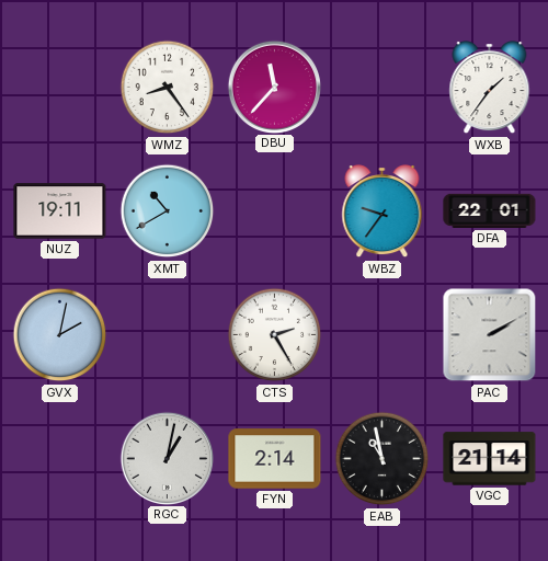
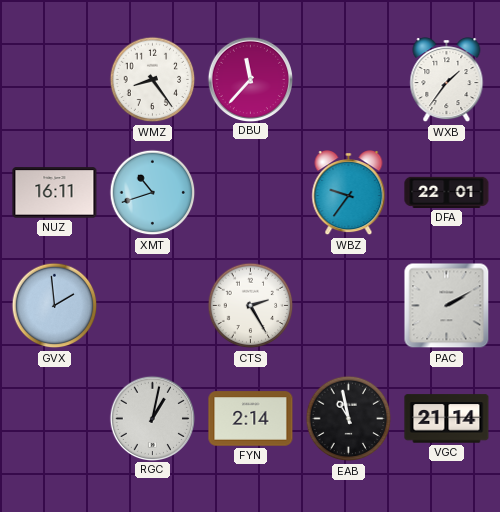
NUZ: 19:11 -> 16:11
XMT: 10:40 -> 10:42
GVX: 2:02 -> 1:59
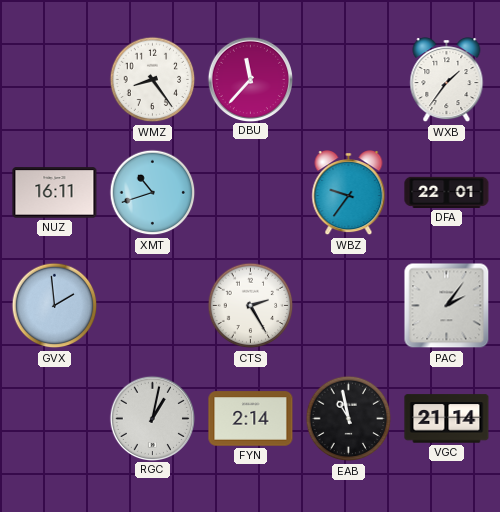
PAC: 2:10 -> 2:06
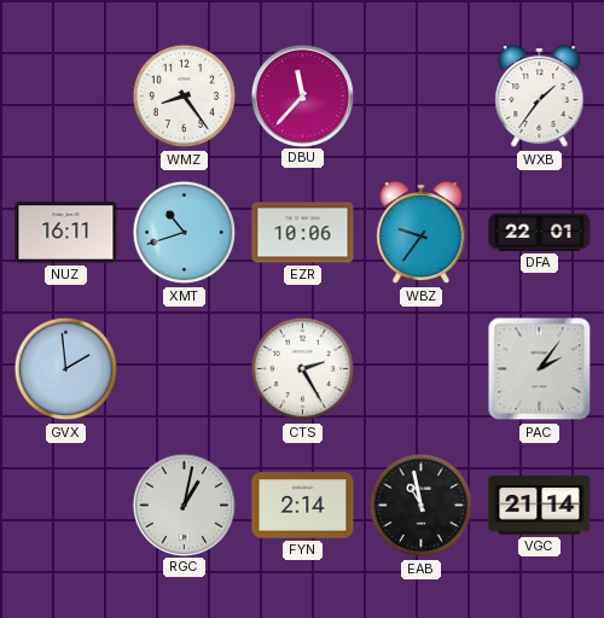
EZR: none -> 10:06
